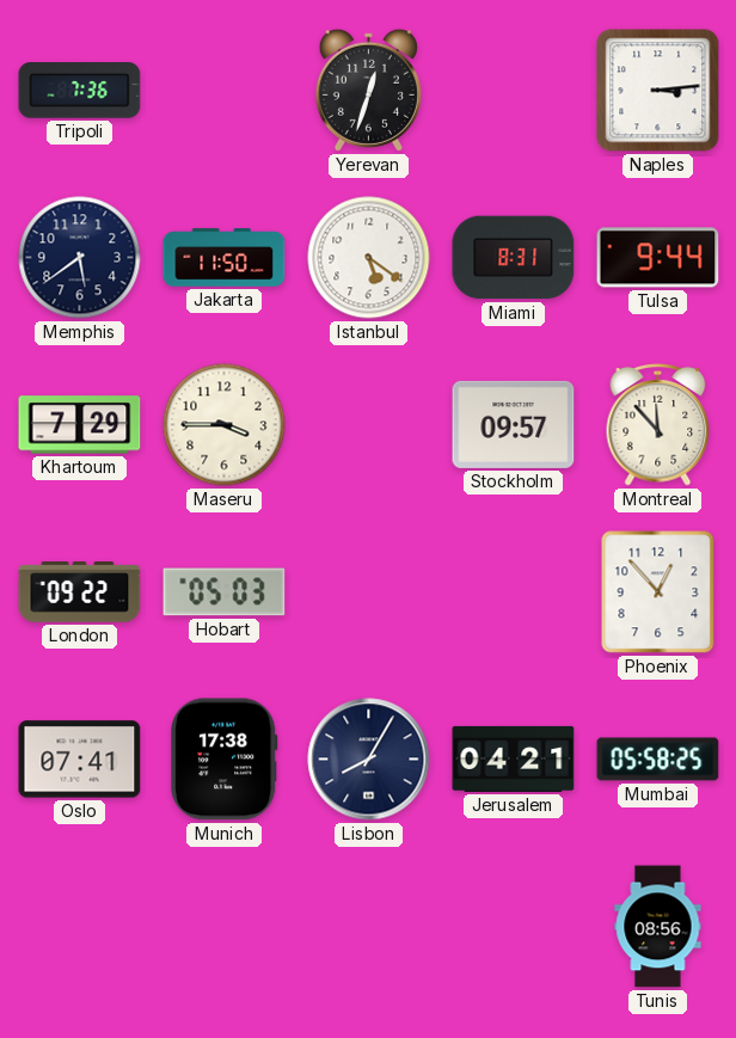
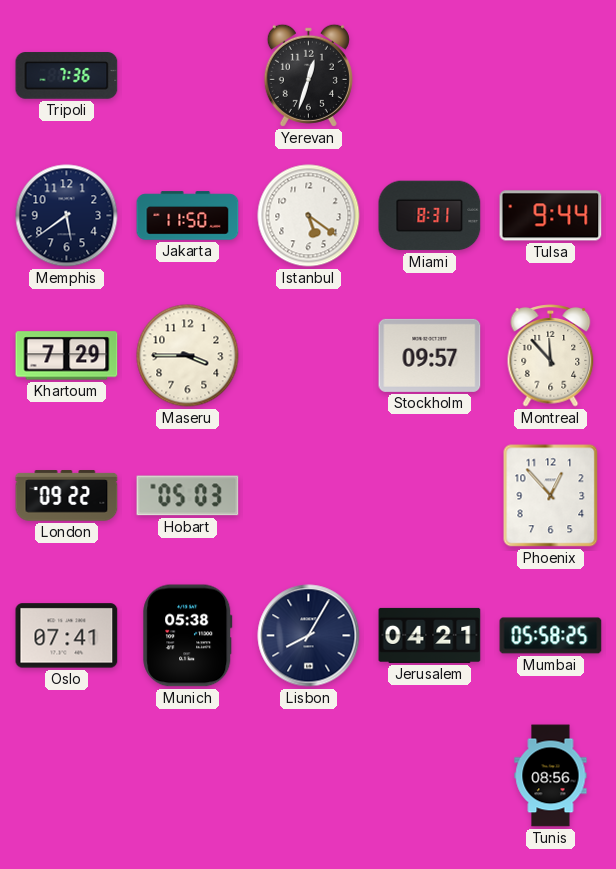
Naples: 3:14 -> none
Munich: 17:38 -> 05:38
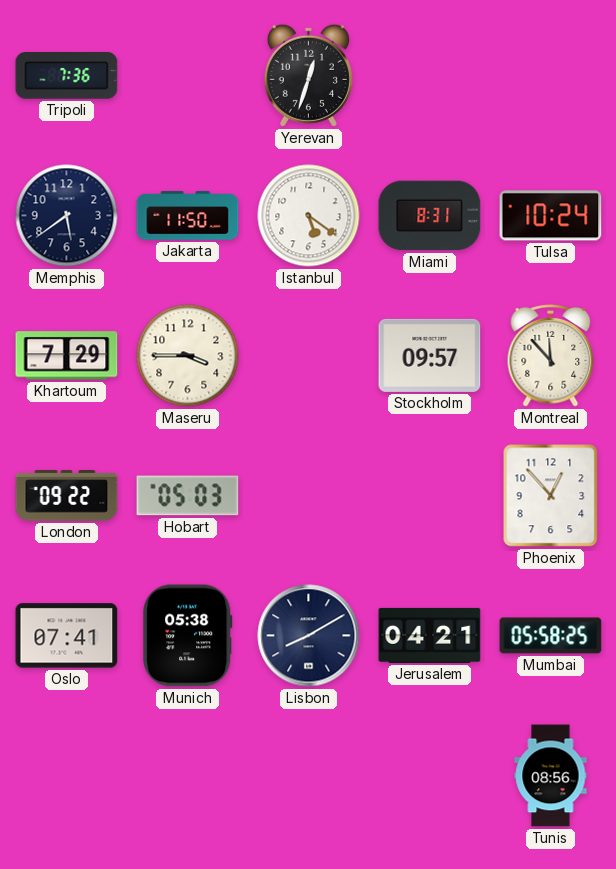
Tulsa: 9:44 -> 10:24
Lisbon: 8:05 -> 8:10
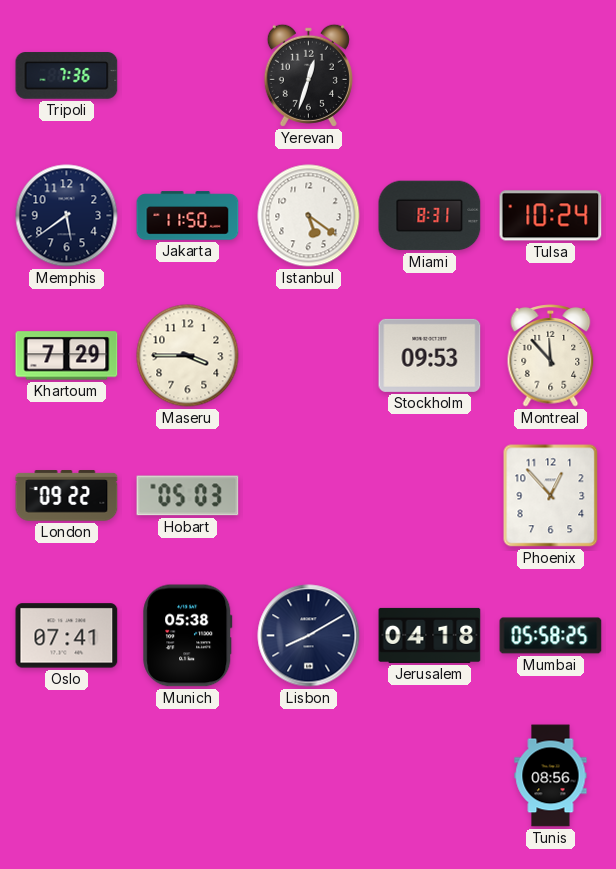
Stockholm: 09:57 -> 09:53
Jerusalem: 04:21 -> 04:18
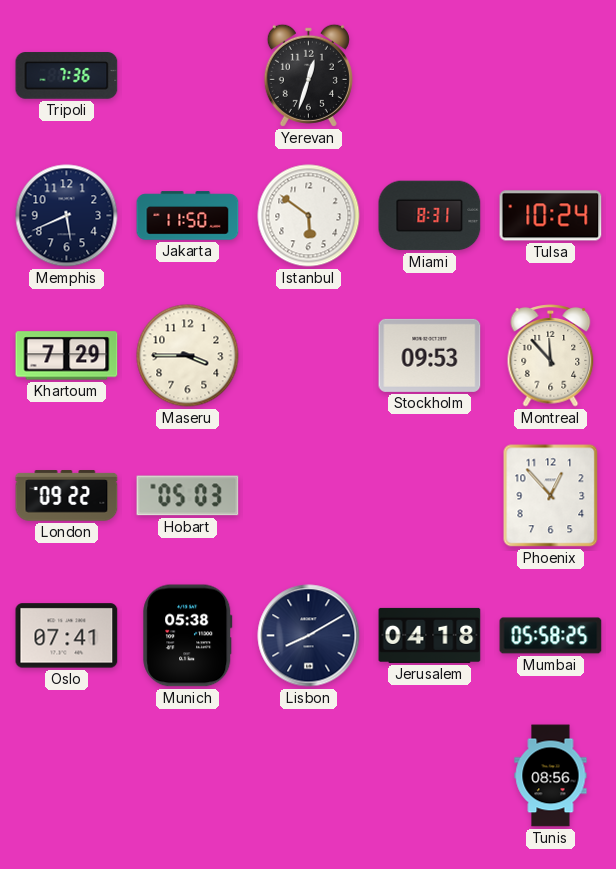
Memphis: 5:39 -> 5:41
Istanbul: 5:21 -> 5:51
